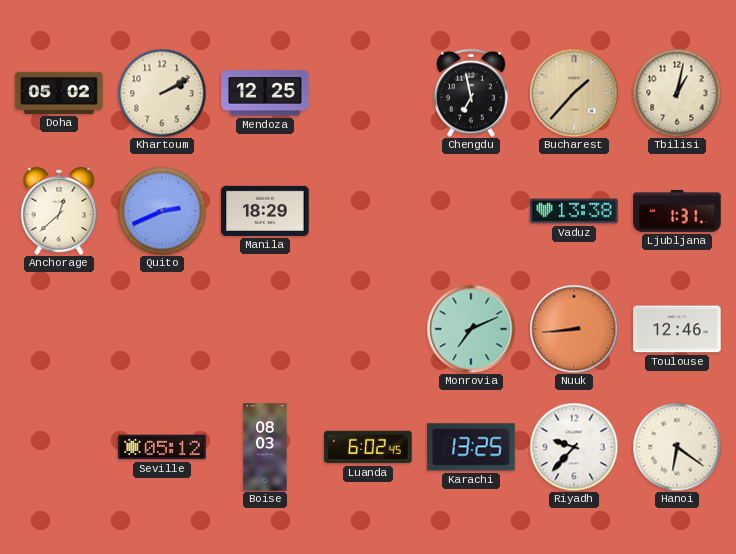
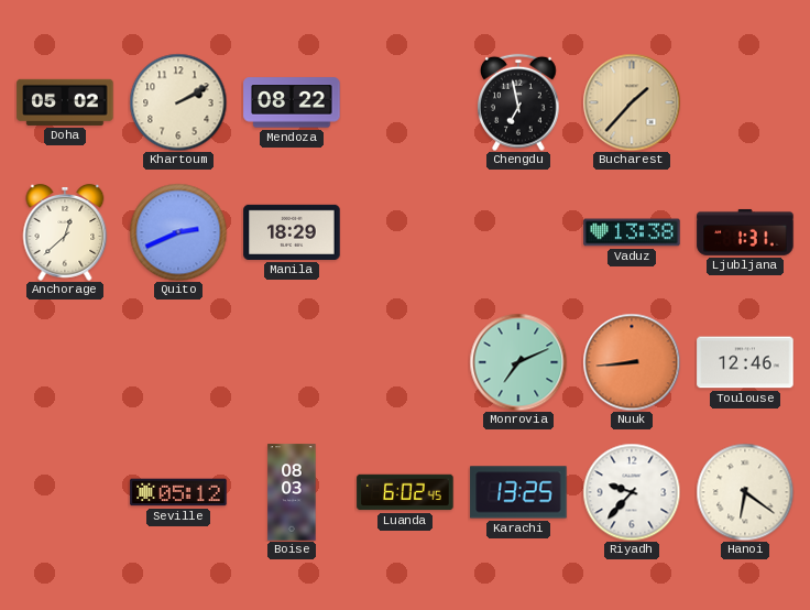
Mendoza: 12:25 -> 08:22
Tbilisi: 1:02 -> none
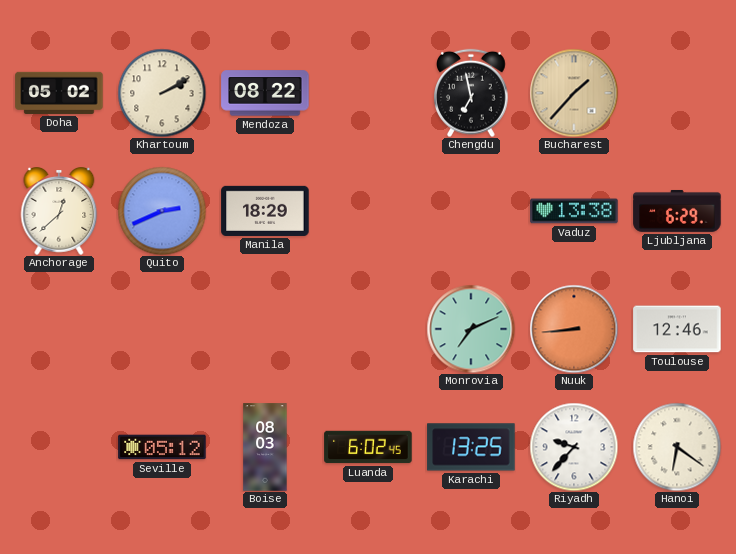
Ljubljana: 1:31 -> 6:29
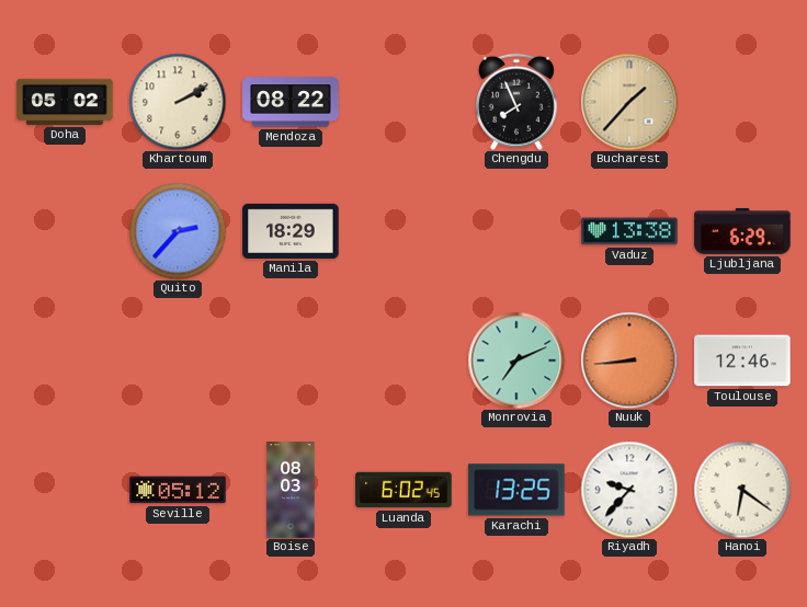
Chengdu: 6:58 -> 7:56
Anchorage: 12:38 -> none
Quito: 2:41 -> 2:37
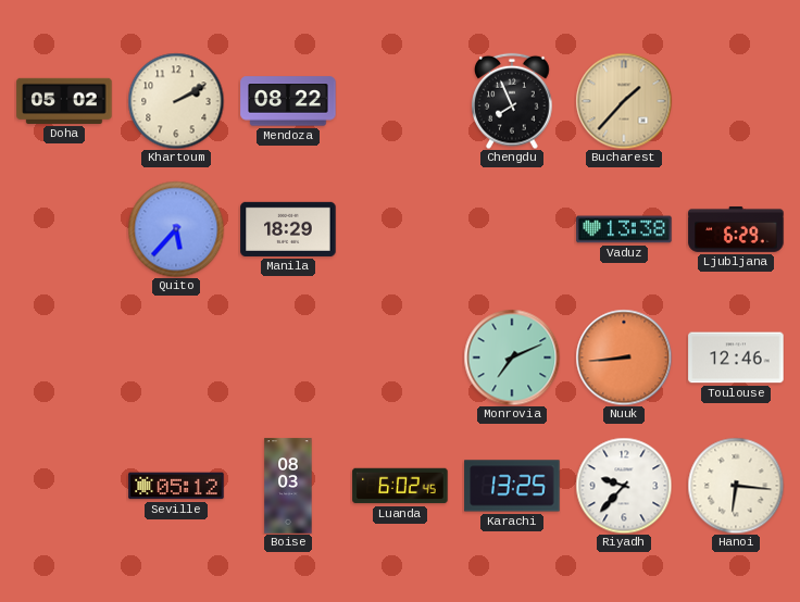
Quito: 2:37 -> 5:37
Hanoi: 6:21 -> 6:16
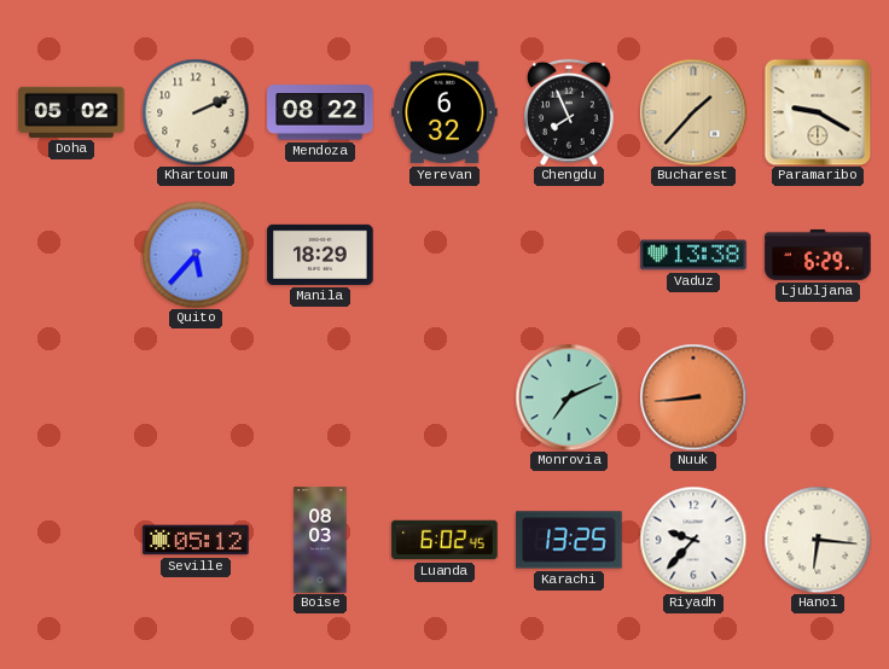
Khartoum: 2:10 -> 2:11
Yerevan: none -> 6:32
Paramaribo: none -> 9:20
Toulouse: 12:46 -> none
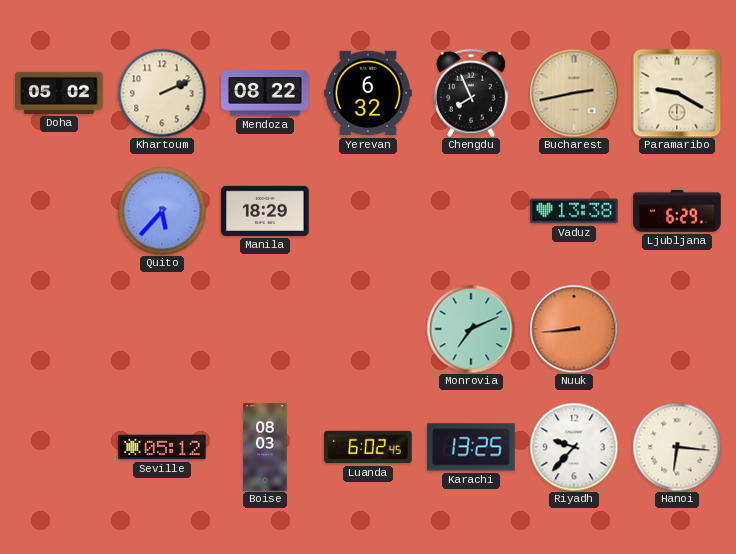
Bucharest: 1:37 -> 2:43
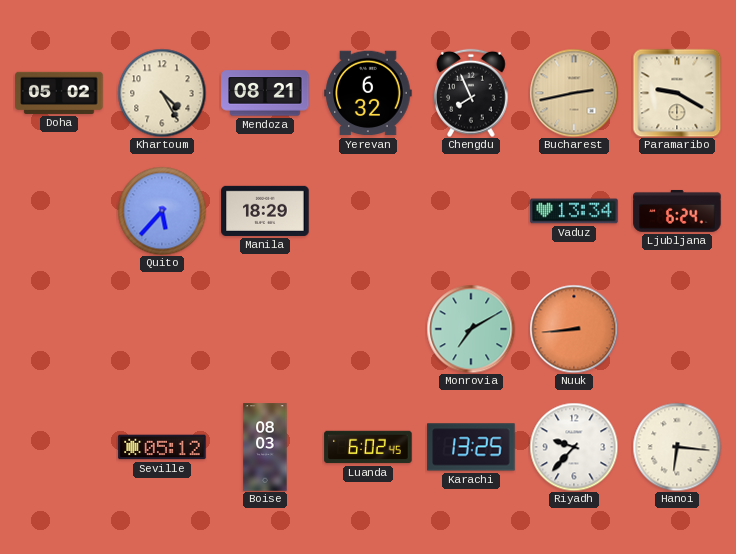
Khartoum: 2:11 -> 4:25
Mendoza: 08:22 -> 08:21
Vaduz: 13:38 -> 13:34
Ljubljana: 6:29 -> 6:24
Monrovia: 7:11 -> 7:10
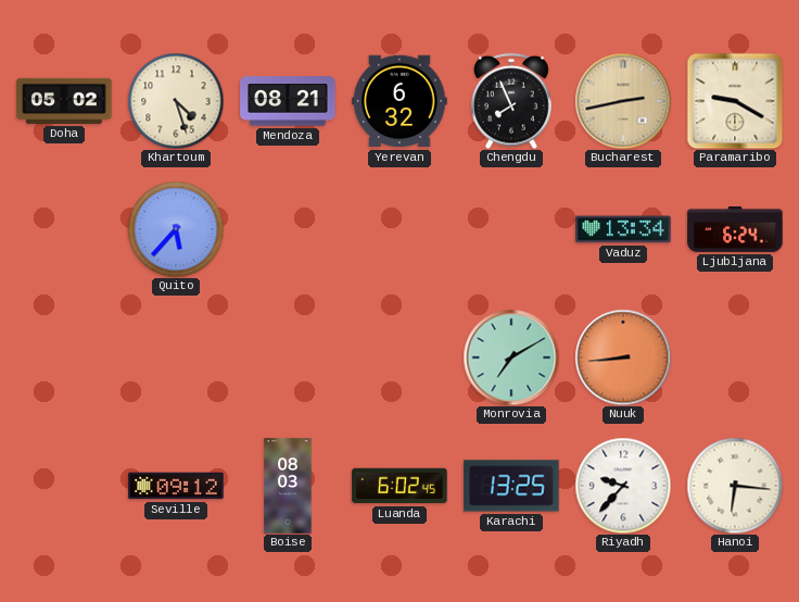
Khartoum: 4:25 -> 4:27
Manila: 18:29 -> none
Seville: 05:12 -> 09:12
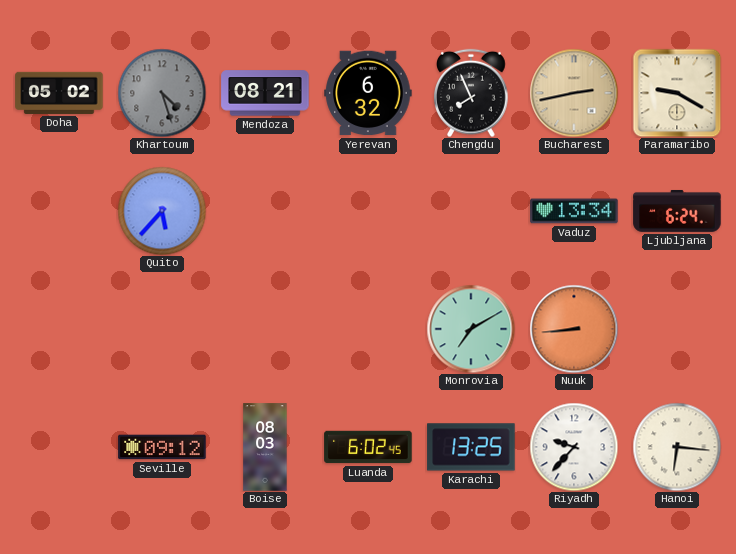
Khartoum dial: cream -> grey
